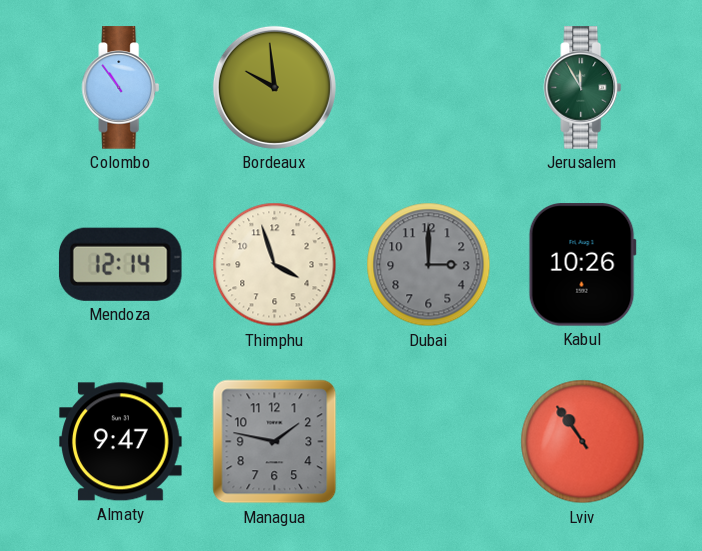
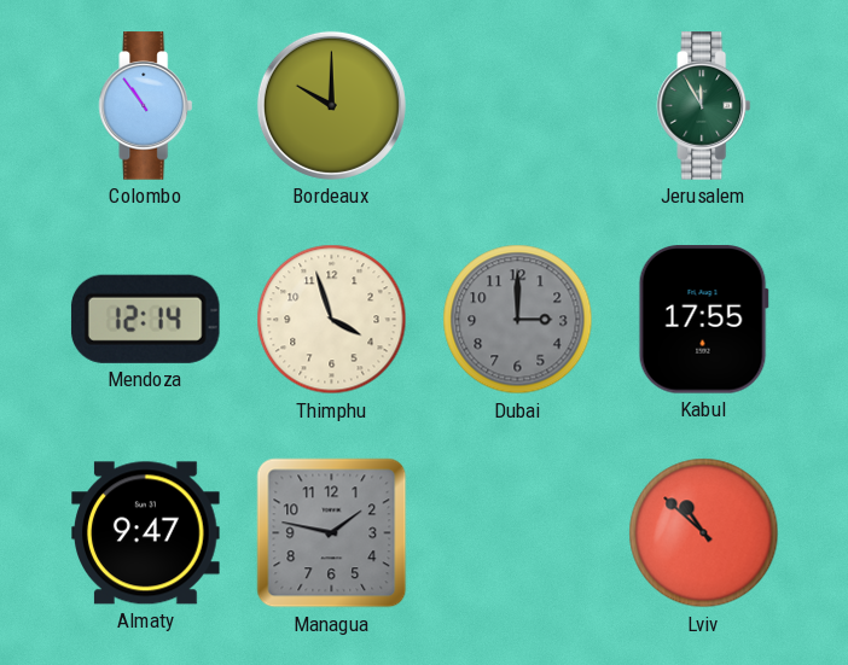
Bordeaux: 9:59 -> 10:00
Kabul: 10:26 -> 17:55
Lviv: 10:54 -> 10:52
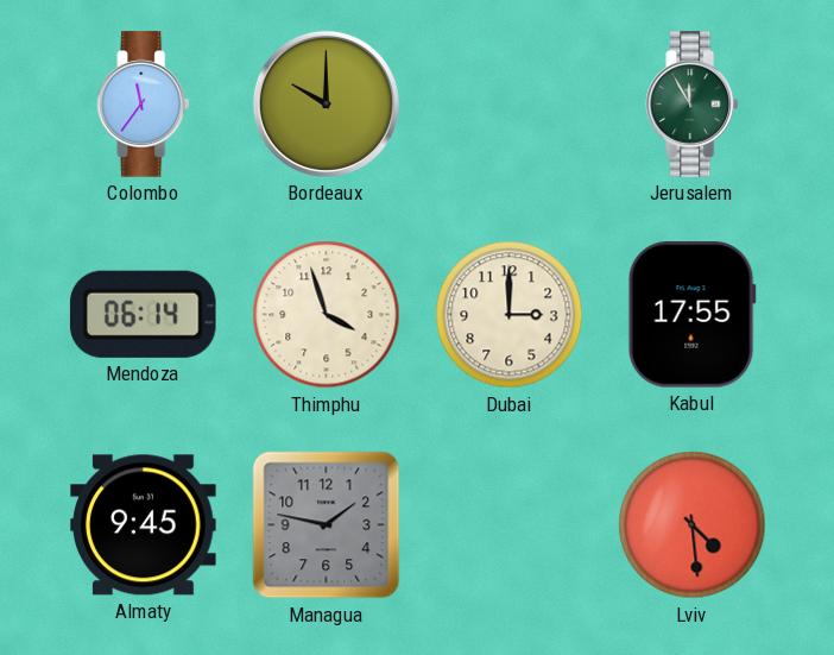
Colombo: 10:54 -> 11:36
Mendoza: 12:14 -> 06:14
Dubai dial: grey -> cream
Almaty: 9:47 -> 9:45
Lviv: 10:52 -> 4:29
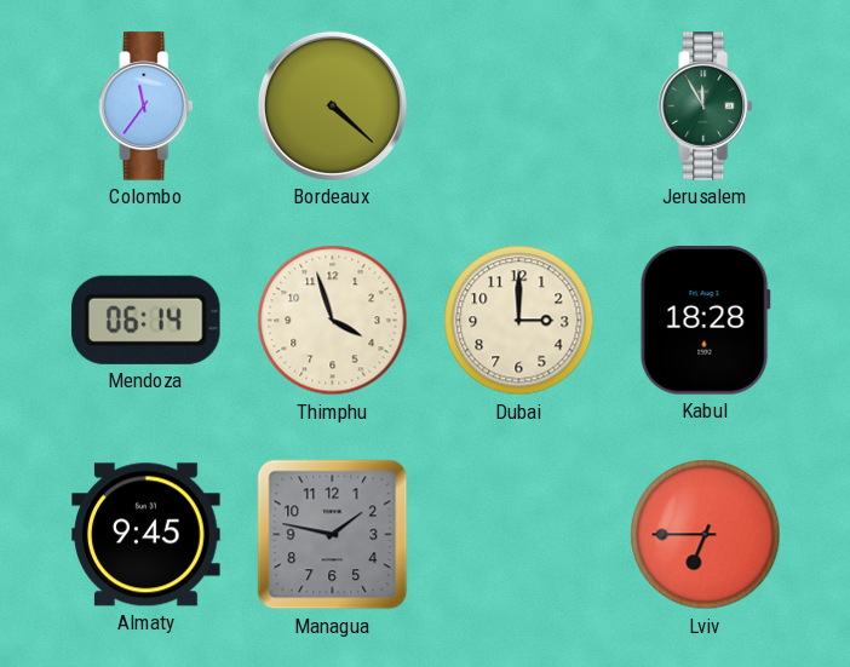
Bordeaux: 10:00 -> 4:22
Kabul: 17:55 -> 18:28
Lviv: 4:29 -> 6:45
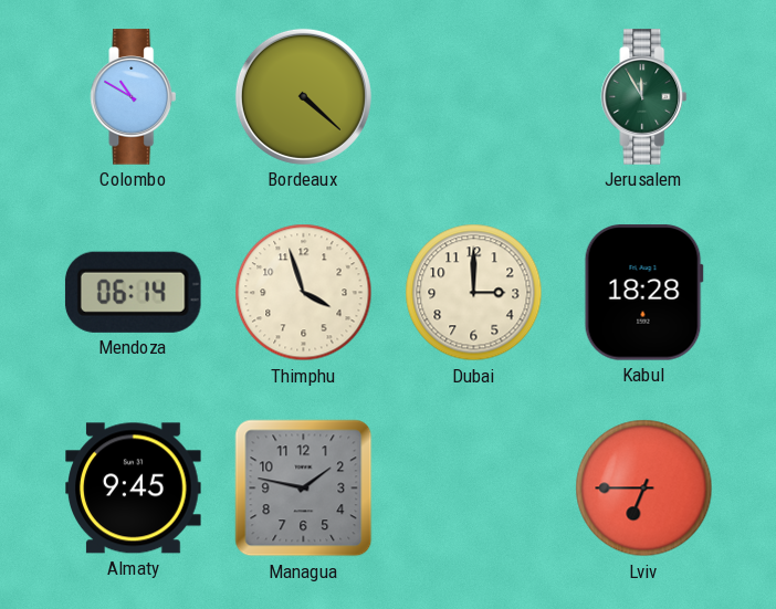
Colombo: 11:36 -> 10:50
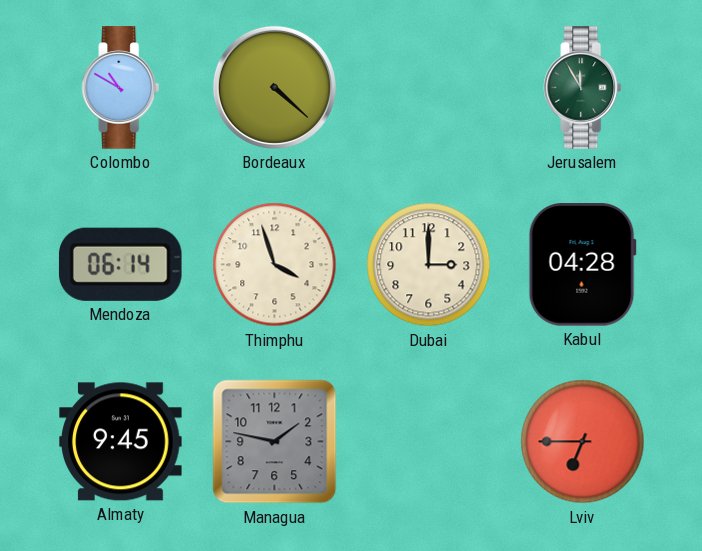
Kabul: 18:28 -> 04:28
